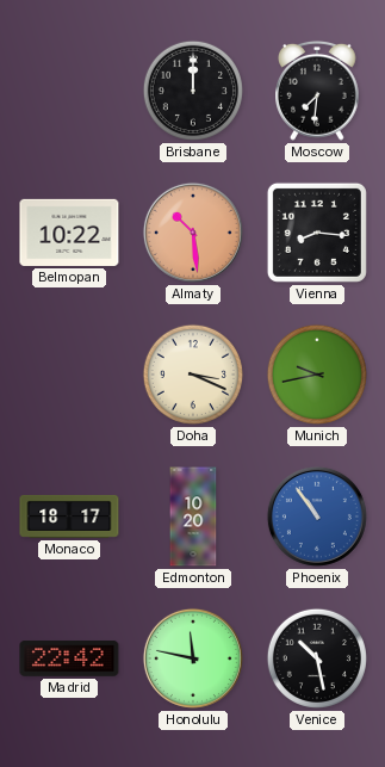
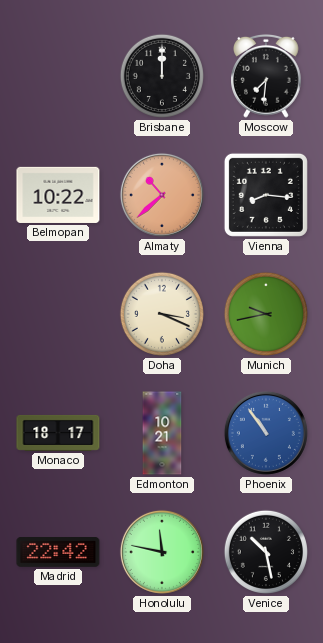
Almaty: 10:29 -> 10:38
Edmonton: 10:20 -> 10:21
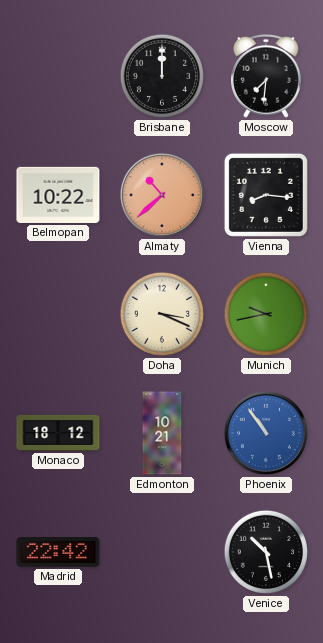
Monaco: 18:17 -> 18:12
Honolulu: 11:47 -> none
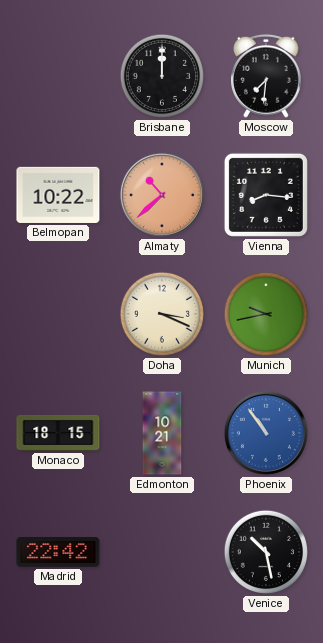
Monaco: 18:12 -> 18:15
